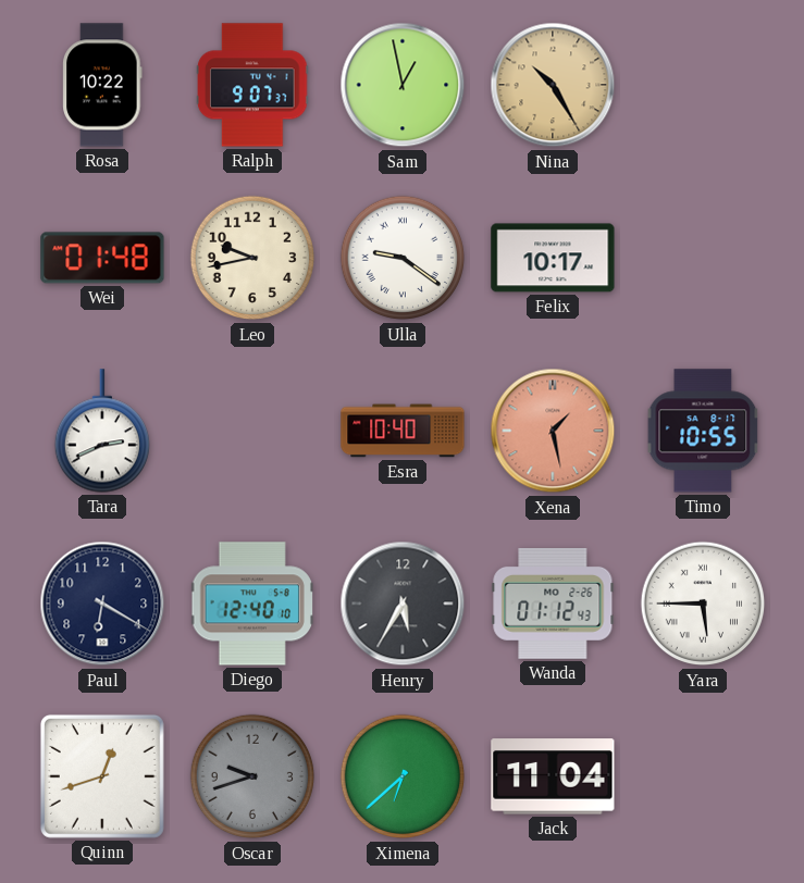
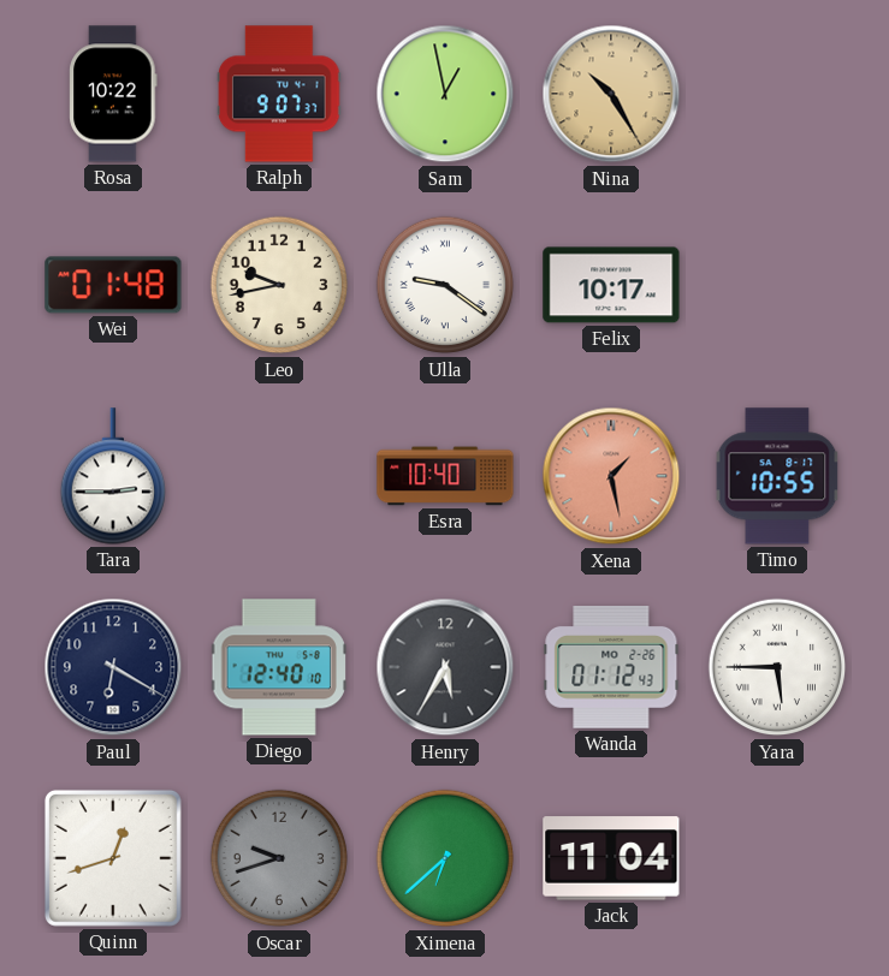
Tara: 2:41 -> 2:45
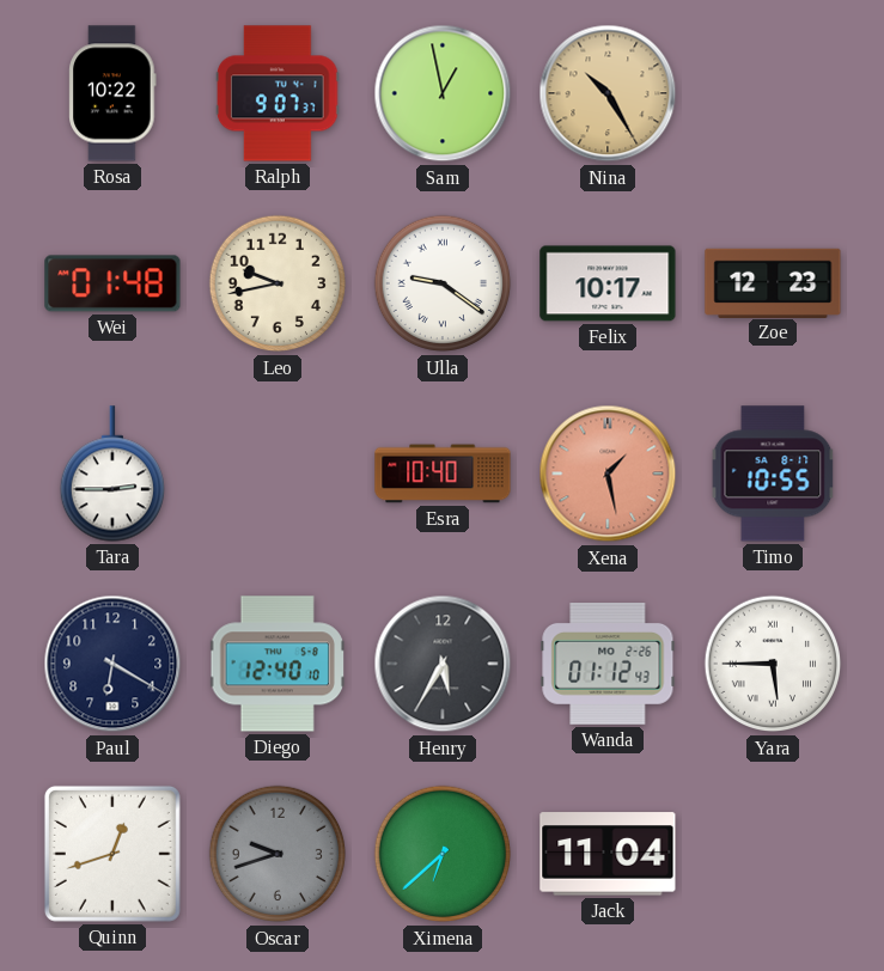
Zoe: none -> 12:23
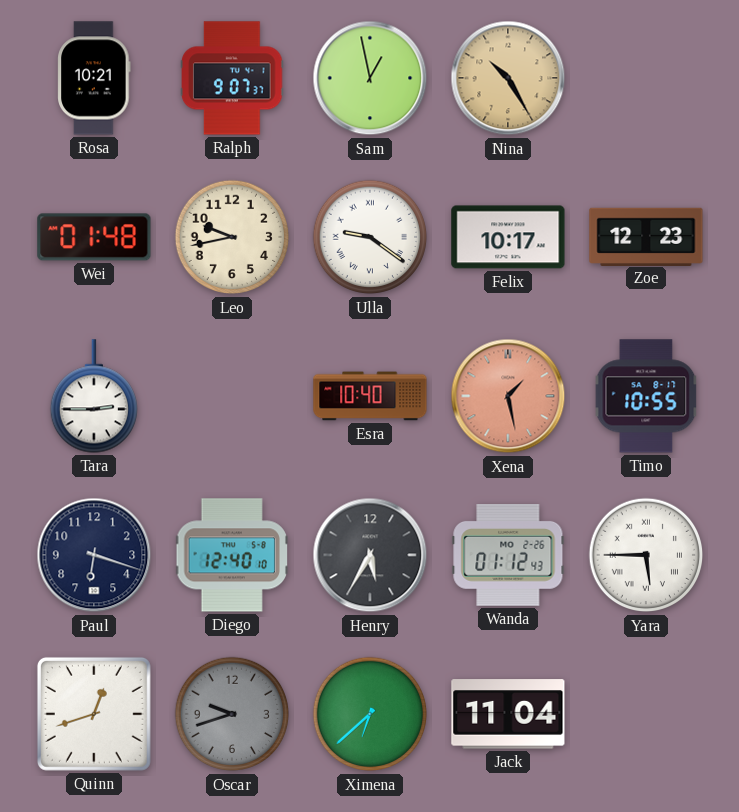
Rosa: 10:22 -> 10:21
Paul: 6:20 -> 6:18
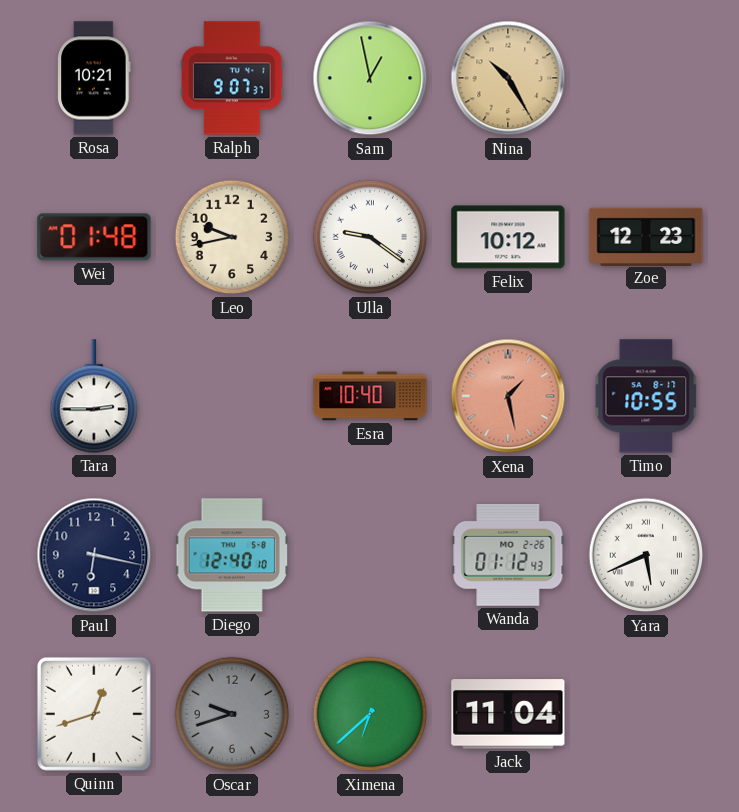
Felix: 10:17 -> 10:12
Paul: 6:18 -> 6:17
Henry: 5:35 -> none
Yara: 5:45 -> 5:41
